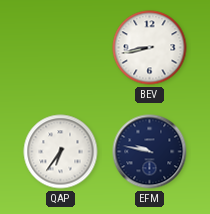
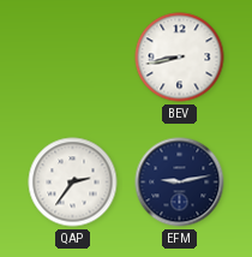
QAP: 6:36 -> 2:36
EFM: 9:47 -> 9:13
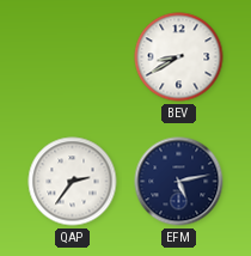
BEV: 8:43 -> 8:40
EFM: 9:13 -> 5:13
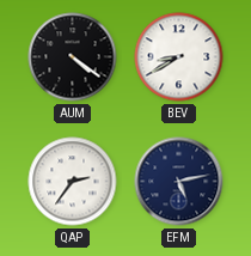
AUM: none -> 4:21
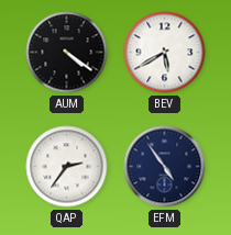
BEV: 8:40 -> 5:40
EFM: 5:13 -> 4:54
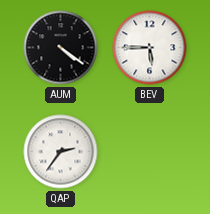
BEV: 5:40 -> 5:45
EFM: 4:54 -> none
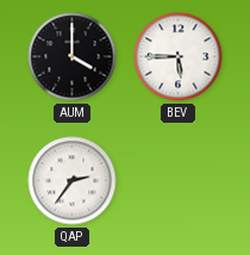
AUM: 4:21 -> 4:00
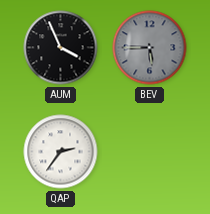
AUM: 4:00 -> 3:56
BEV dial: white -> grey
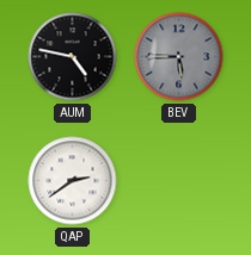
AUM: 3:56 -> 4:47
QAP: 2:36 -> 2:39
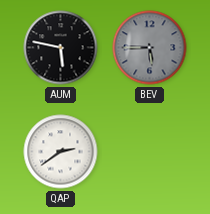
AUM: 4:47 -> 5:47
